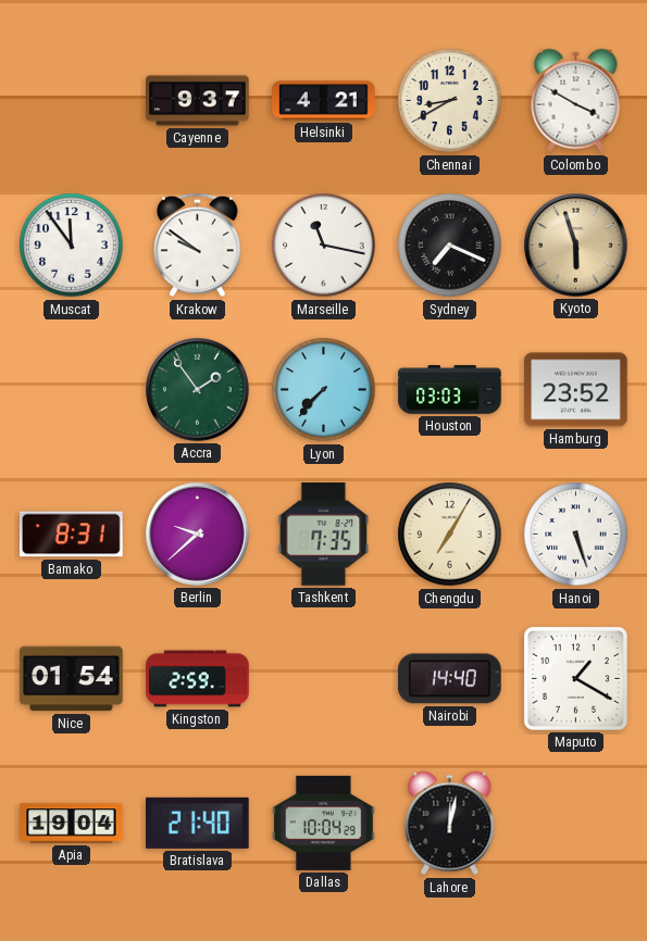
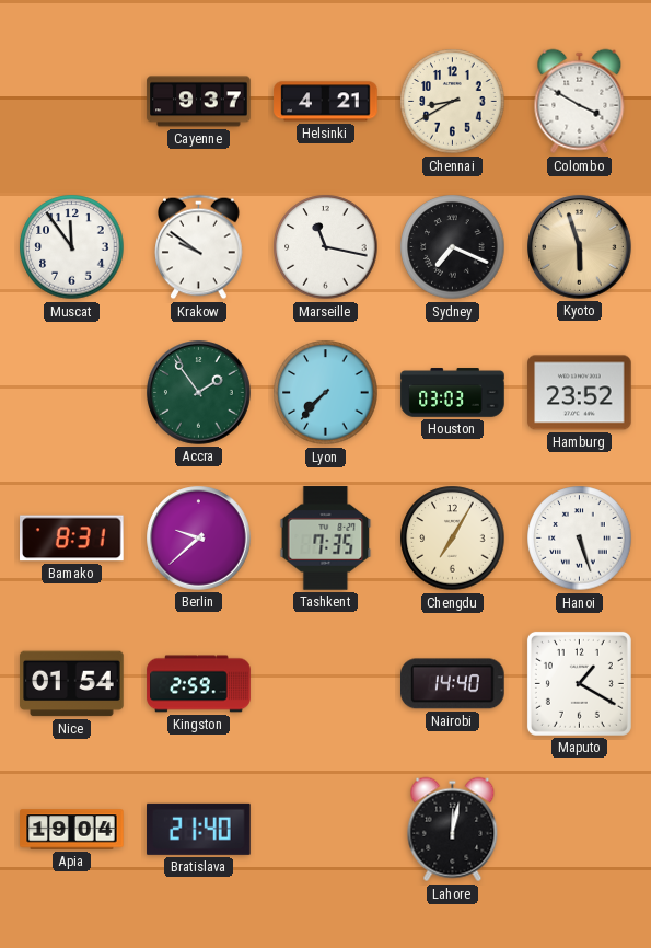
Dallas: 10:04 -> none
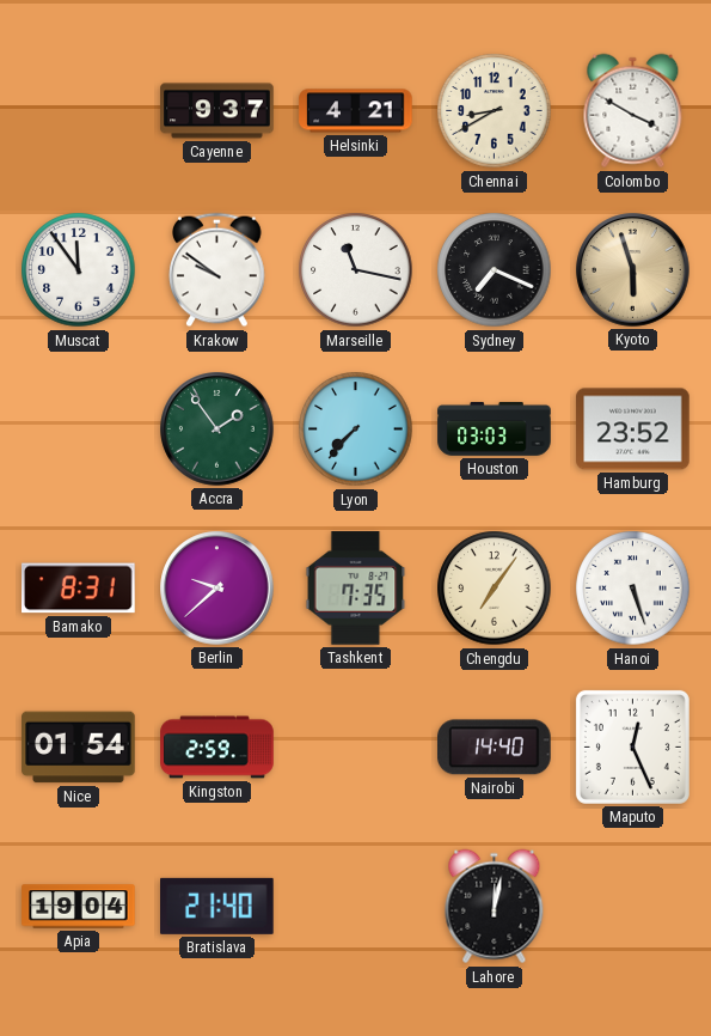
Chengdu: 7:05 -> 7:06
Maputo: 1:20 -> 12:26
